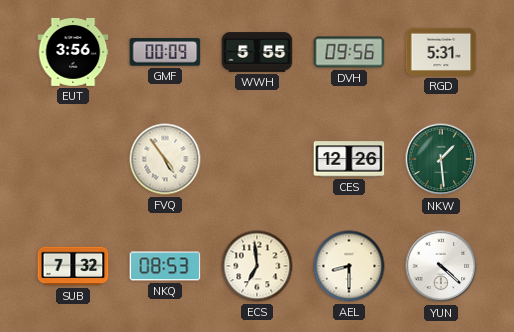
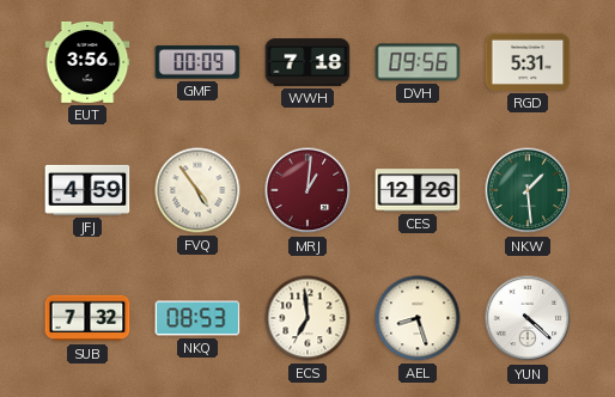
WWH: 5:55 -> 7:18
JFJ: none -> 4:59
MRJ: none -> 1:01
AEL: 8:30 -> 8:27
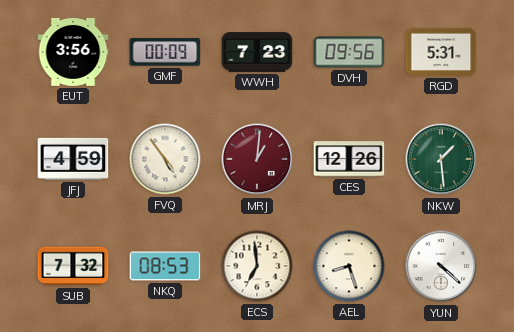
WWH: 7:18 -> 7:23
